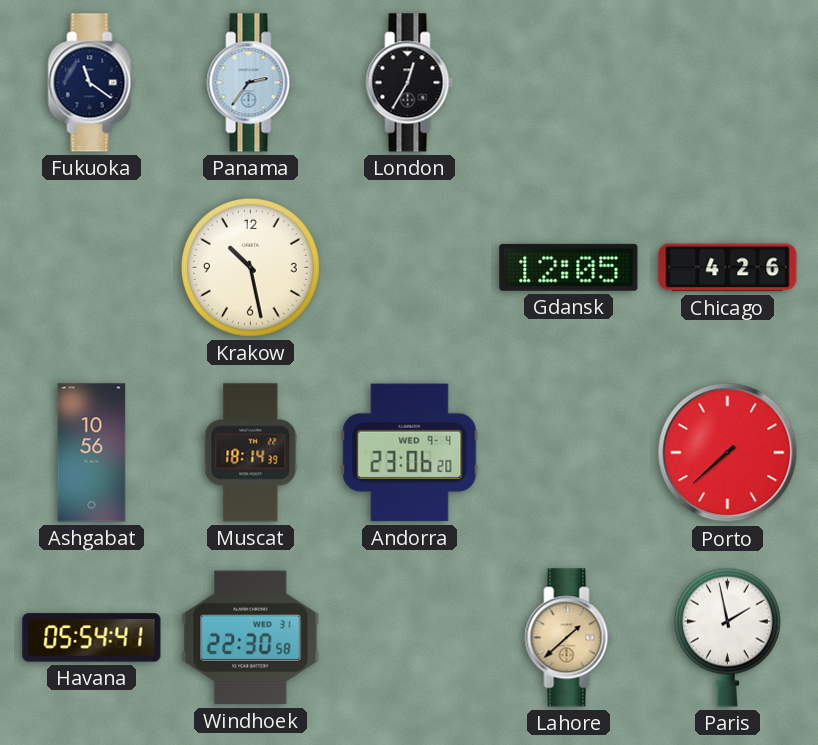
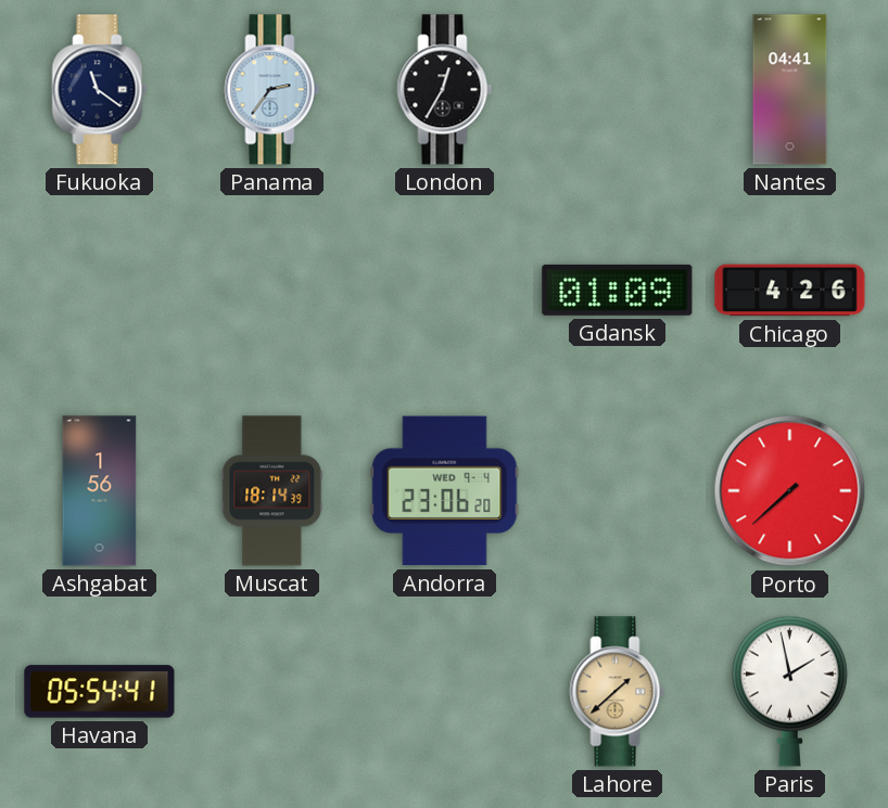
Nantes: none -> 04:41
Krakow: 10:28 -> none
Gdansk: 12:05 -> 01:09
Ashgabat: 10:56 -> 1:56
Windhoek: 22:30 -> none
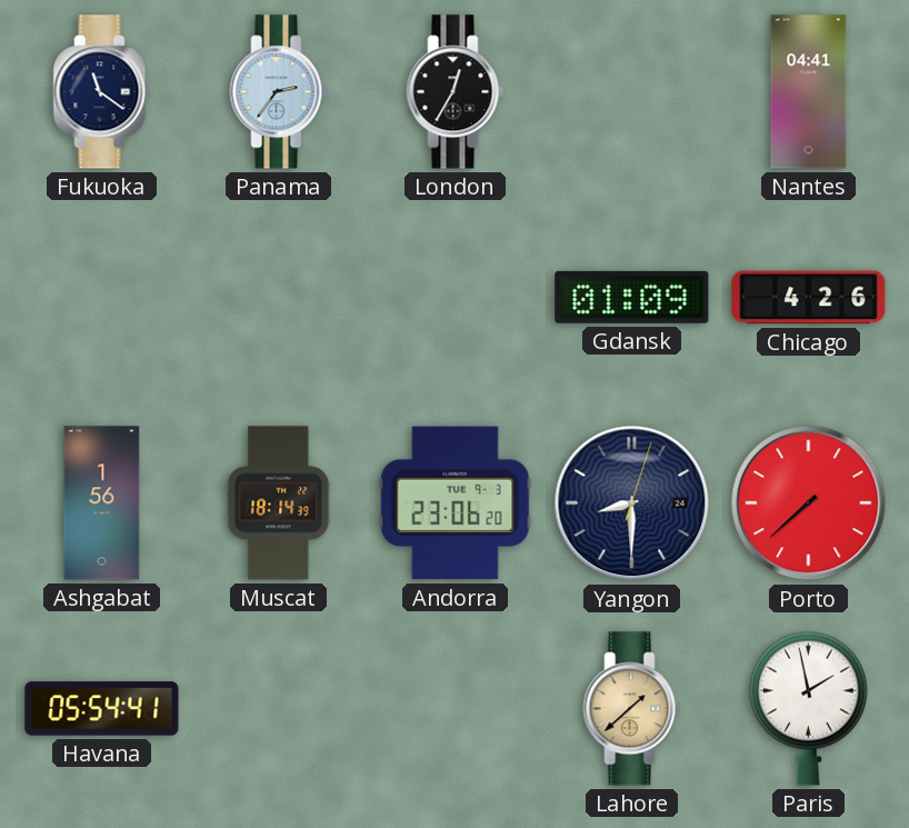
Andorra date: WED 9-4 -> TUE 9-3
Yangon: none -> 8:30
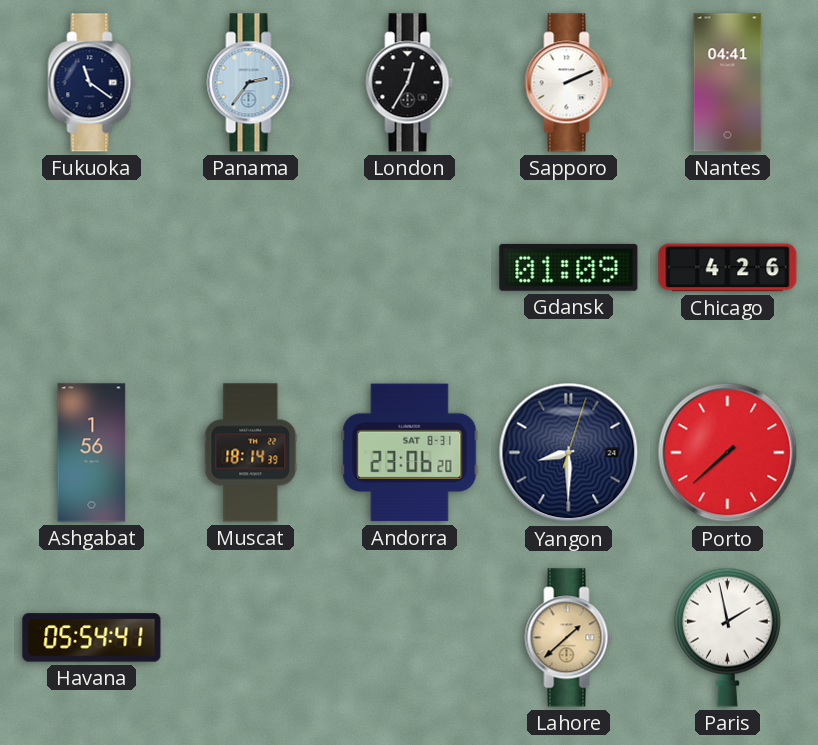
Sapporo: none -> 2:11
Andorra date: TUE 9-3 -> SAT 8-31
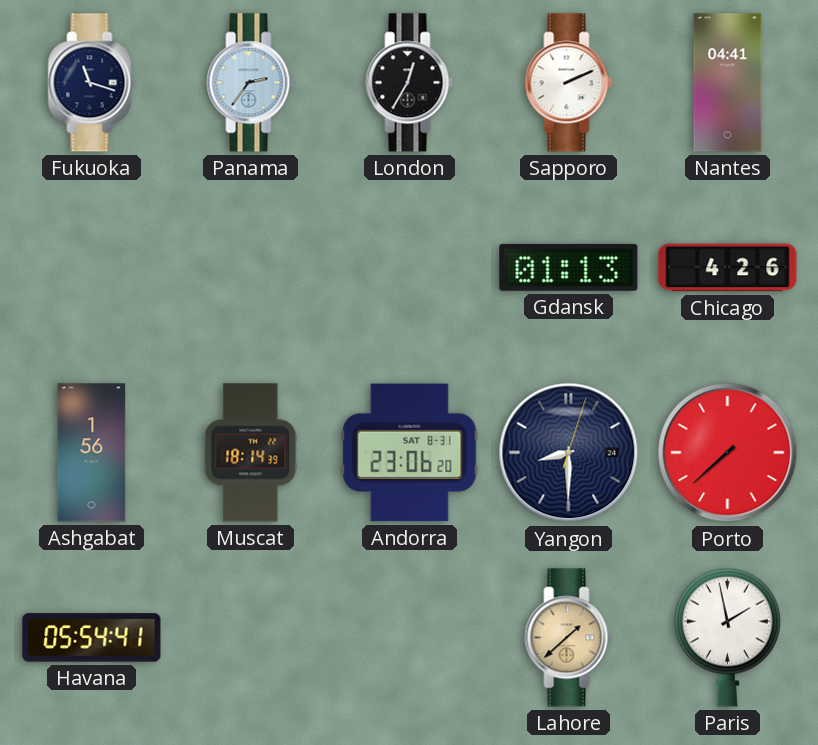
Fukuoka: 11:21 -> 11:18
Gdansk: 01:09 -> 01:13
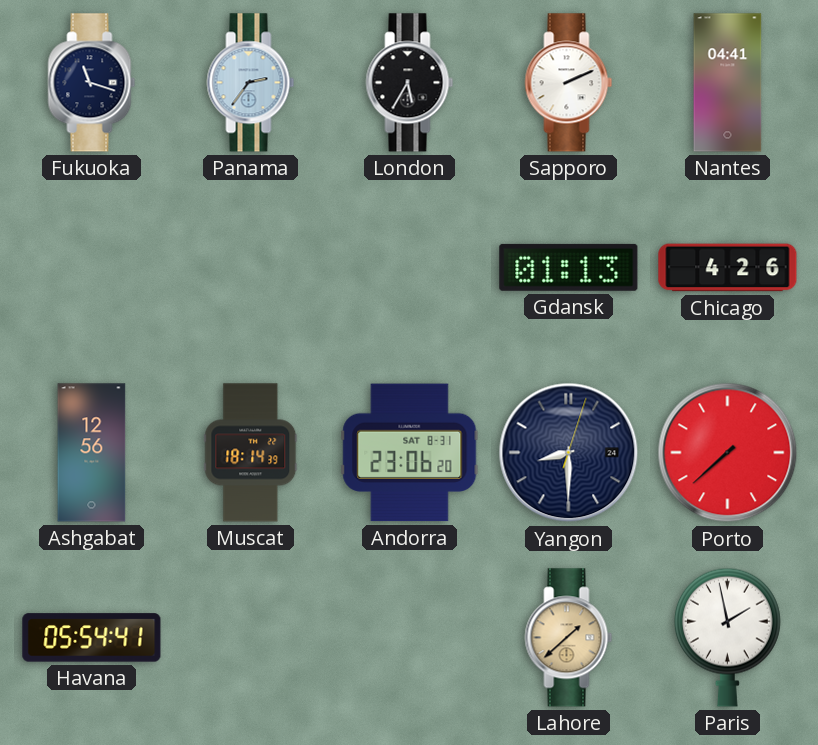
London: 12:35 -> 5:35
Ashgabat: 1:56 -> 12:56
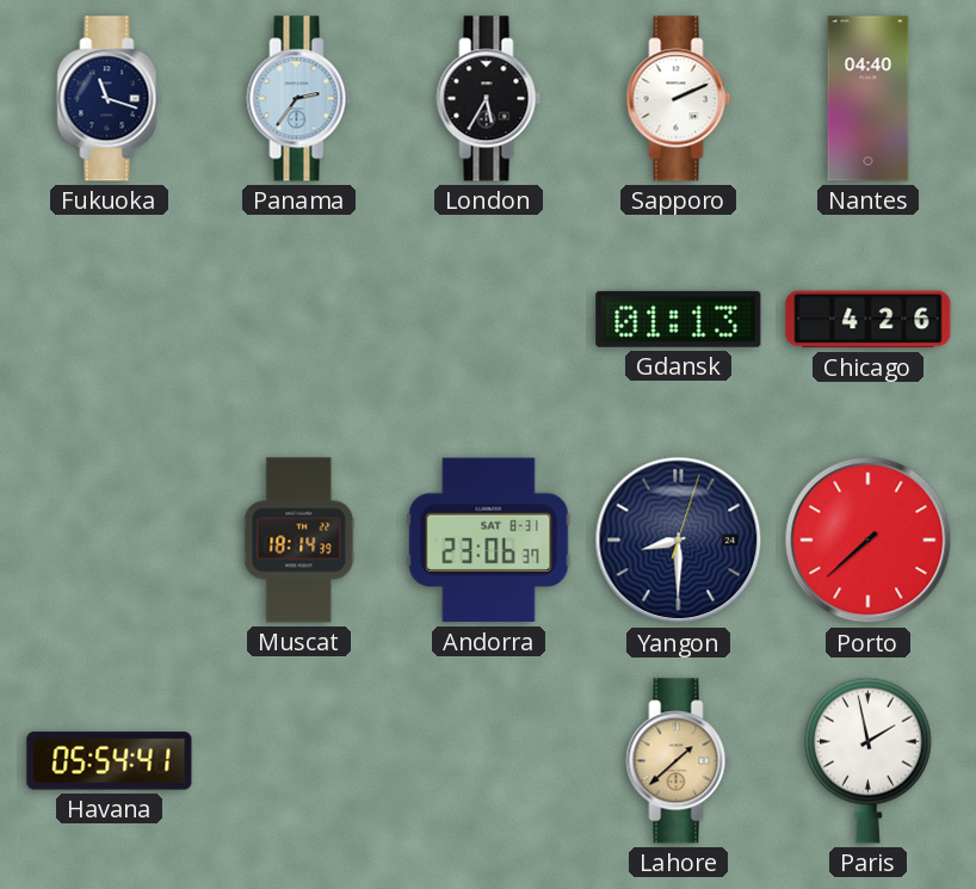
Nantes: 04:41 -> 04:40
Ashgabat: 12:56 -> none
Andorra: 23:06:20 -> 23:06:37
